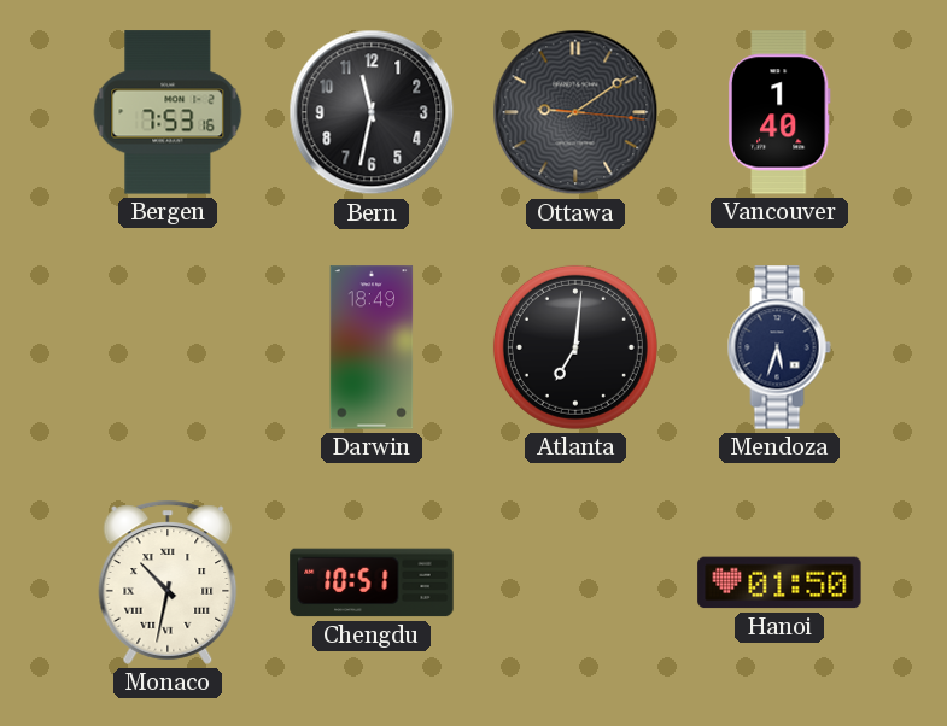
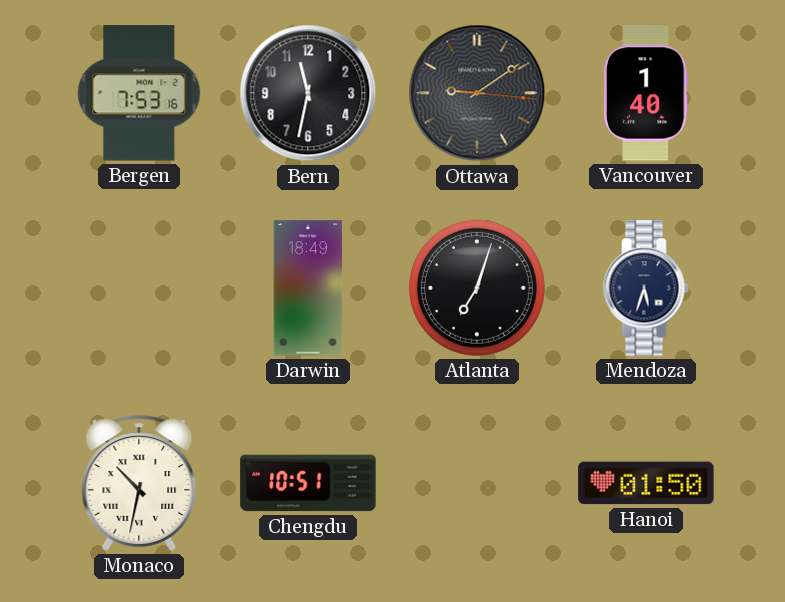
Atlanta: 7:01 -> 7:03
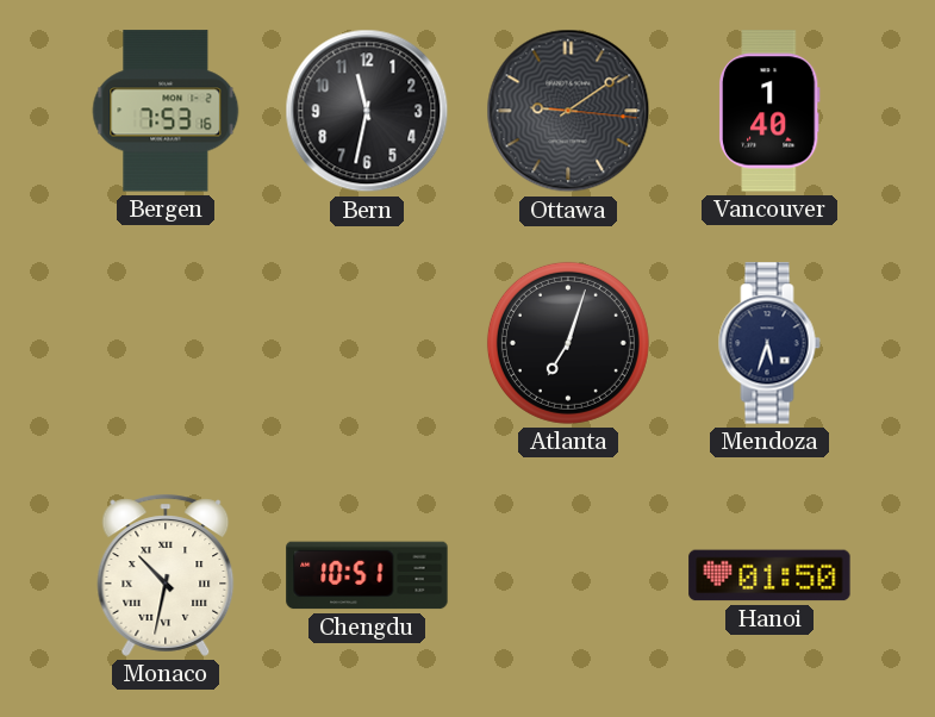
Darwin: 18:49 -> none
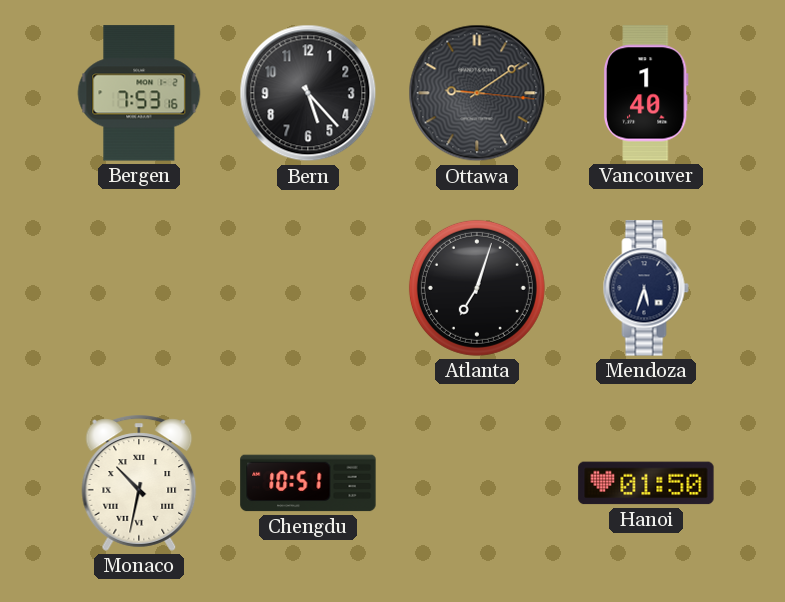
Bern: 11:32 -> 5:23
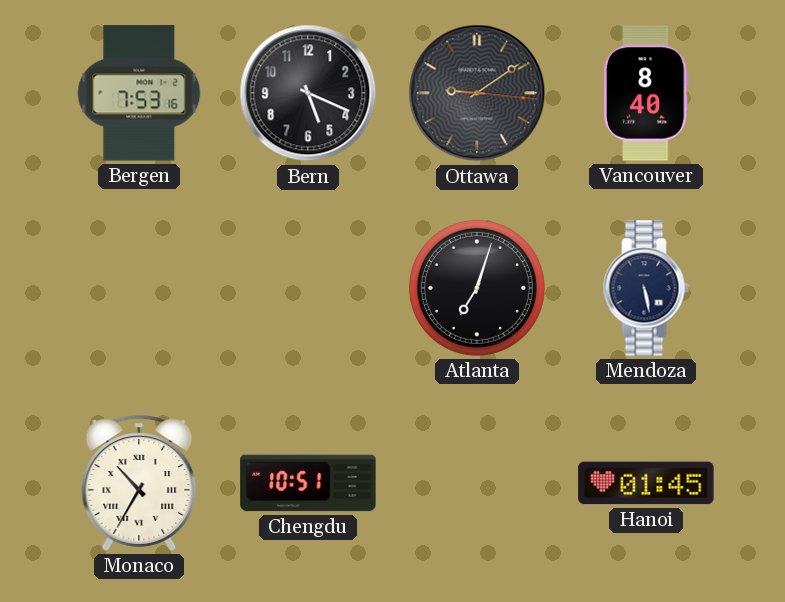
Bern: 5:23 -> 5:19
Vancouver: 1:40 -> 8:40
Mendoza: 5:33 -> 5:28
Monaco: 10:32 -> 10:35
Hanoi: 01:50 -> 01:45
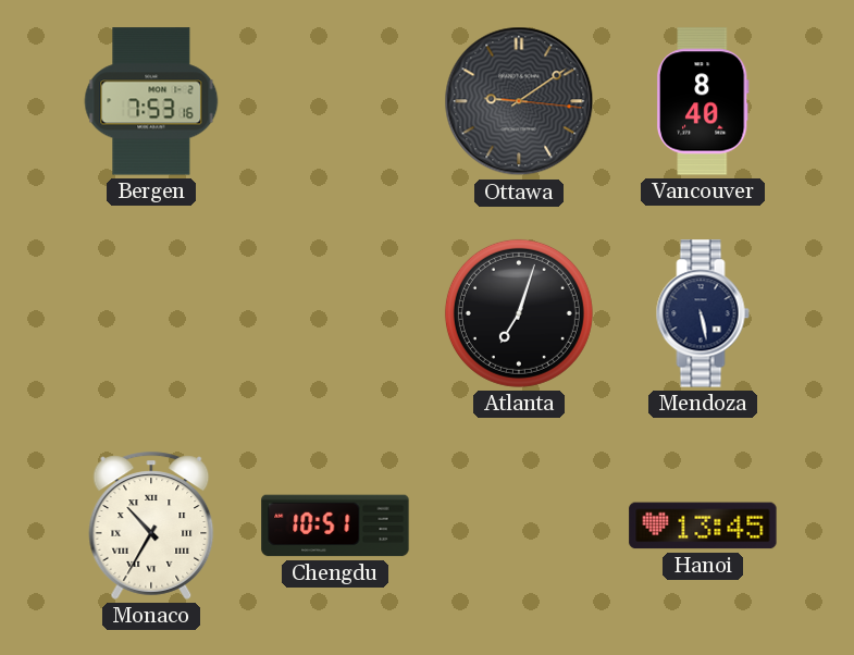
Bern: 5:19 -> none
Hanoi: 01:45 -> 13:45
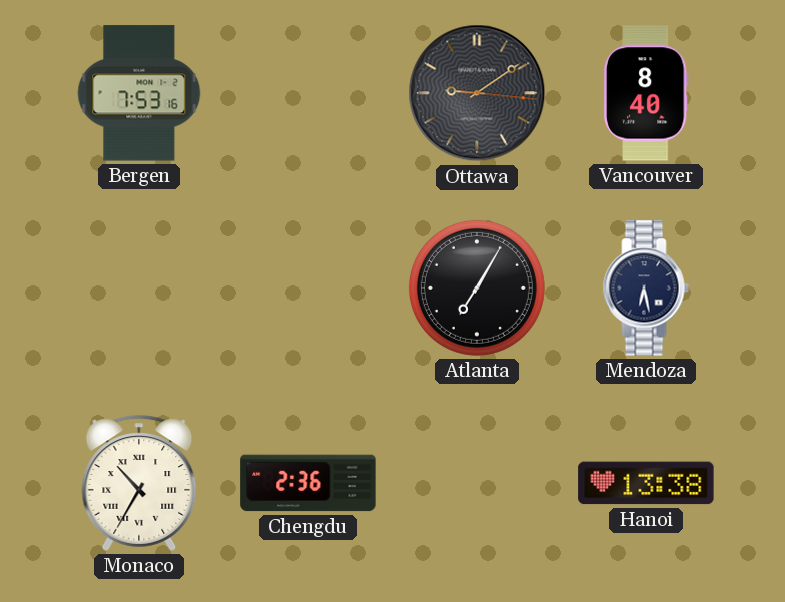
Atlanta: 7:03 -> 7:05
Mendoza: 5:28 -> 6:28
Chengdu: 10:51 -> 2:36
Hanoi: 13:45 -> 13:38
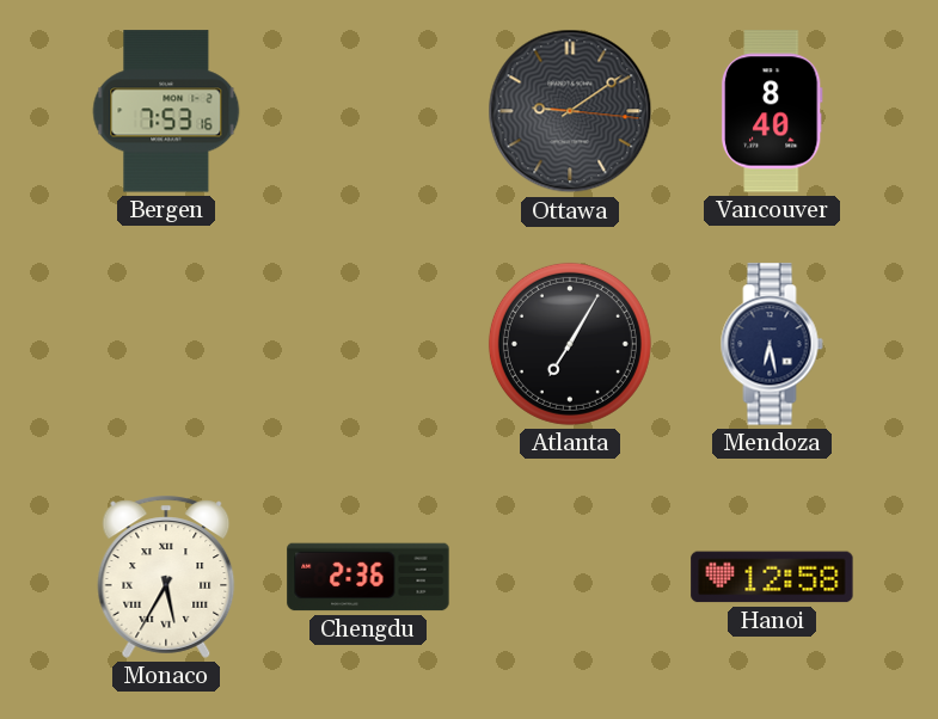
Monaco: 10:35 -> 5:35
Hanoi: 13:38 -> 12:58
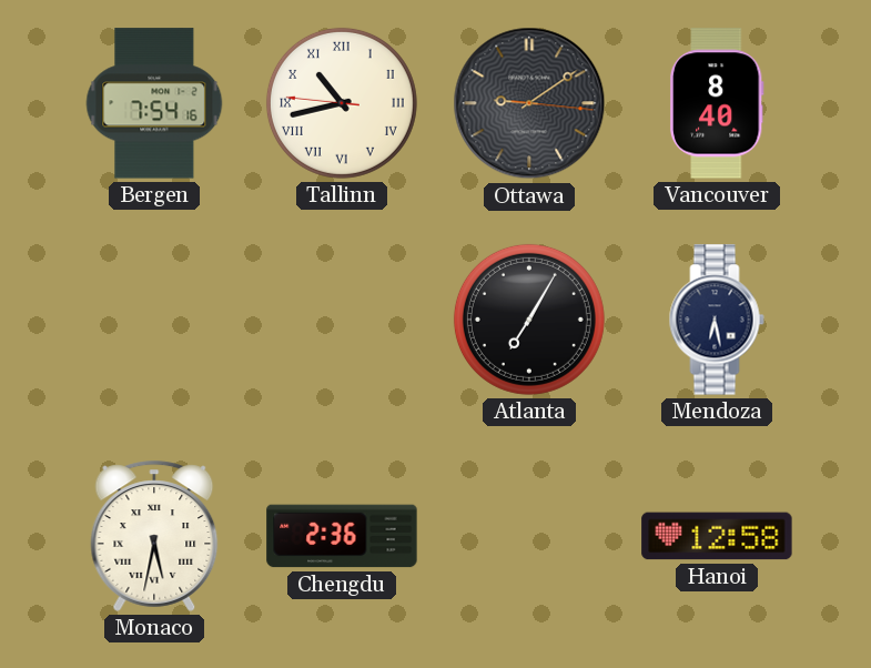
Bergen: 7:53 -> 7:54
Tallinn: none -> 10:42
Monaco: 5:35 -> 5:32
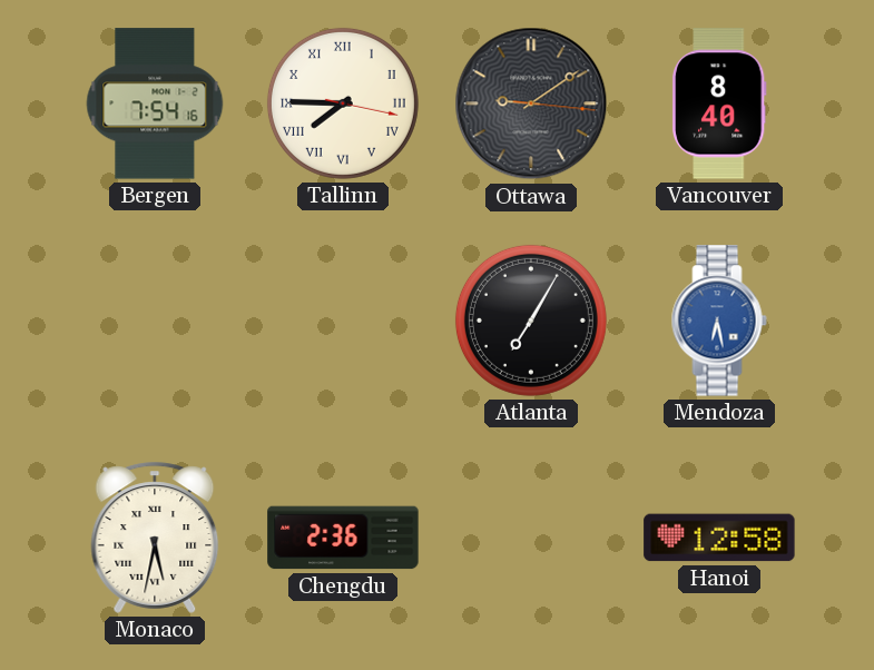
Tallinn: 10:42 -> 7:45
Mendoza dial: navy -> blue
